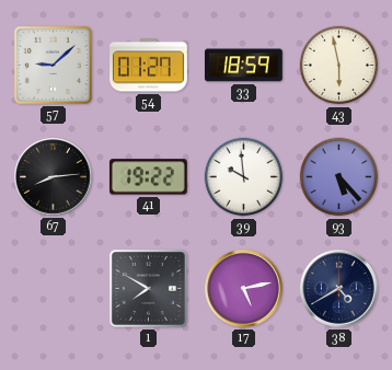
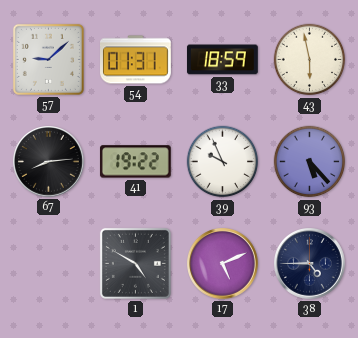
54: 01:27 -> 01:31
39: 9:59 -> 9:56
1: 7:50 -> 4:50
17: 5:13 -> 5:11
38: 4:40 -> 4:45
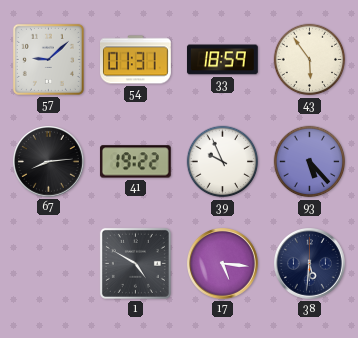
43: 5:58 -> 5:54
17: 5:11 -> 5:16
38: 4:45 -> 5:31
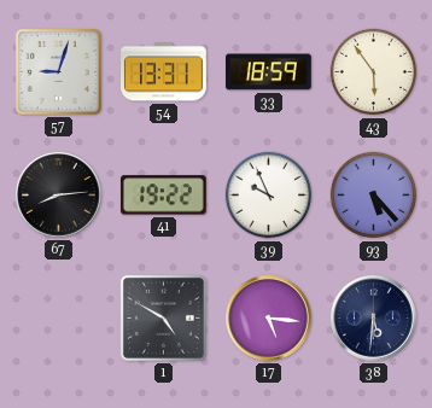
57: 9:08 -> 9:03
54: 01:31 -> 13:31
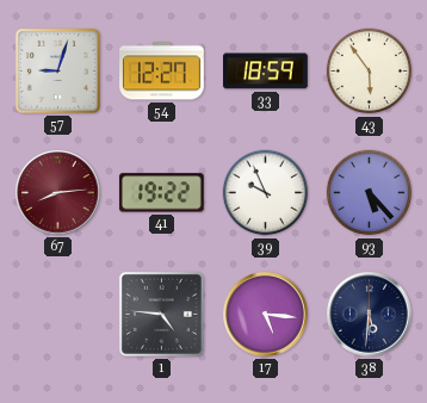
54: 13:31 -> 12:27
67 dial: black -> burgundy
1: 4:50 -> 4:46
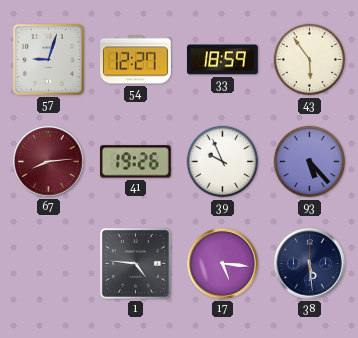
41: 19:22 -> 19:26
38: 5:31 -> 5:29
